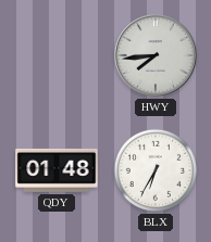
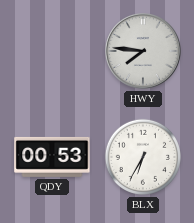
HWY: 7:44 -> 7:46
QDY: 01:48 -> 00:53
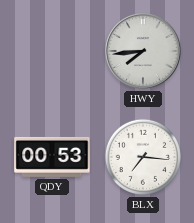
HWY: 7:46 -> 7:44
BLX: 6:35 -> 7:16
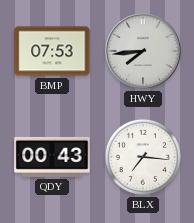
BMP: none -> 07:53
QDY: 00:53 -> 00:43
